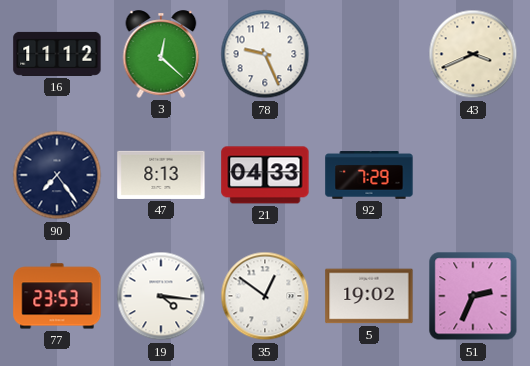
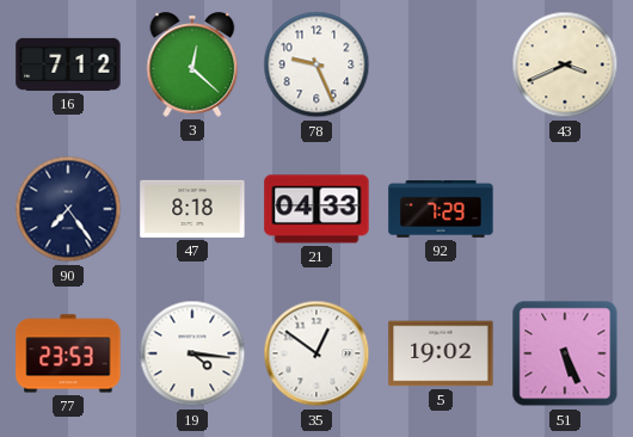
16: 11:12 -> 7:12
47: 8:13 -> 8:18
51: 2:34 -> 5:26
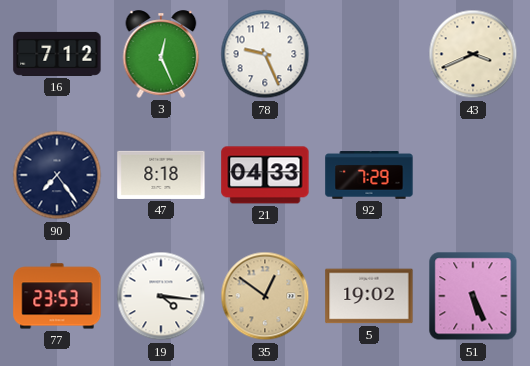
3: 12:22 -> 12:26
35 dial: white -> champagne
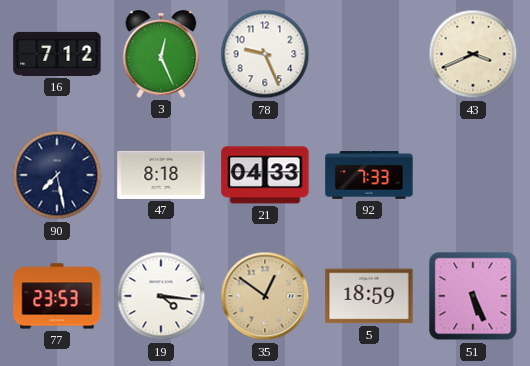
90: 7:24 -> 7:28
92: 7:29 -> 7:33
5: 19:02 -> 18:59
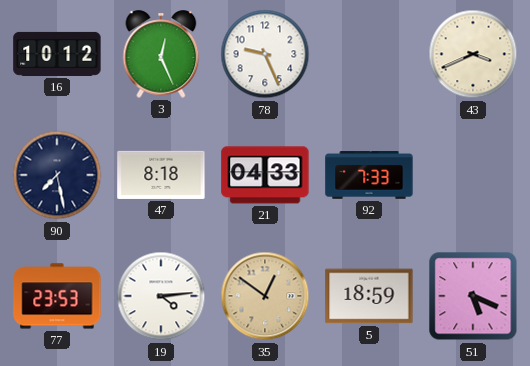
16: 7:12 -> 10:12
19: 4:16 -> 4:14
51: 5:26 -> 5:19
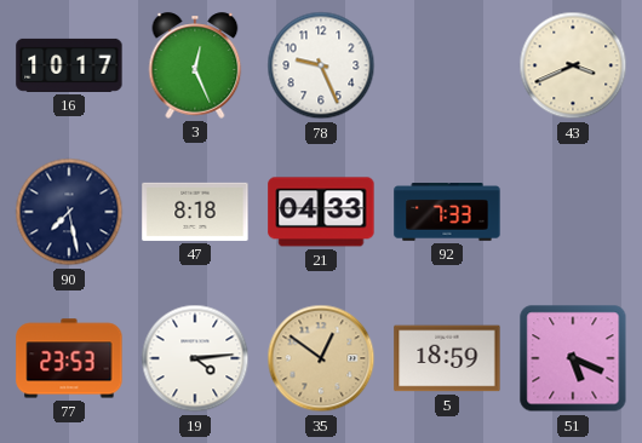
16: 10:12 -> 10:17
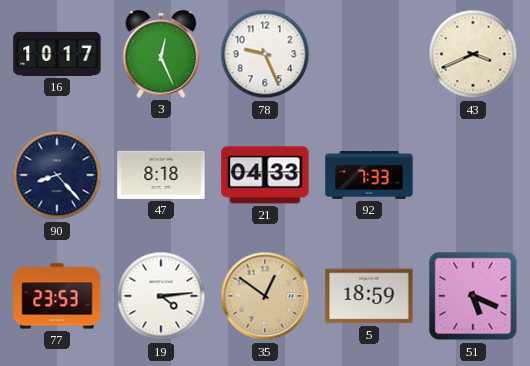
90: 7:28 -> 8:23
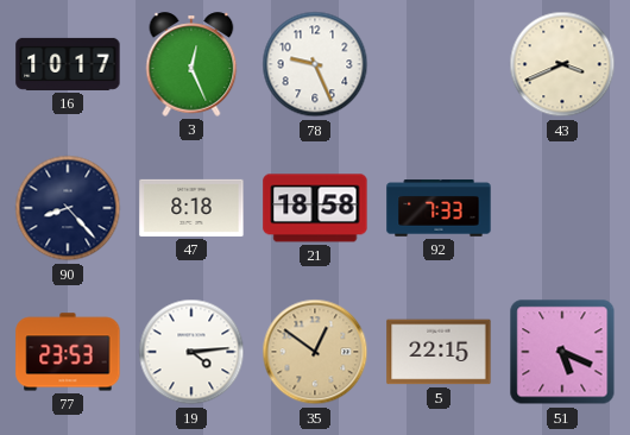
21: 04:33 -> 18:58
5: 18:59 -> 22:15
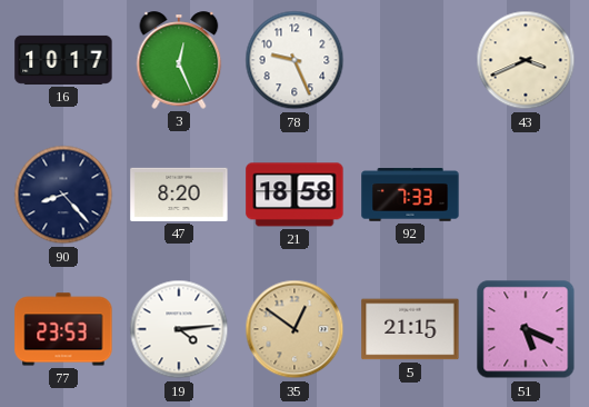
47: 8:18 -> 8:20
5: 22:15 -> 21:15
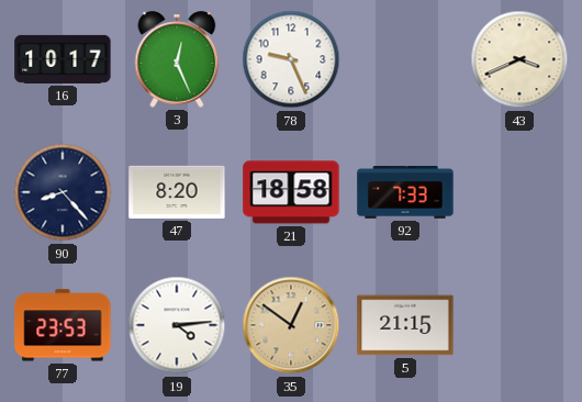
51: 5:19 -> none
